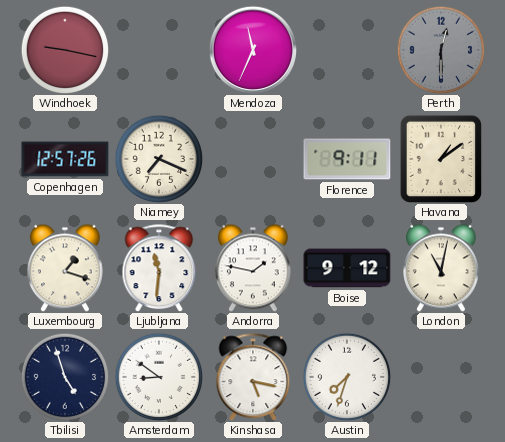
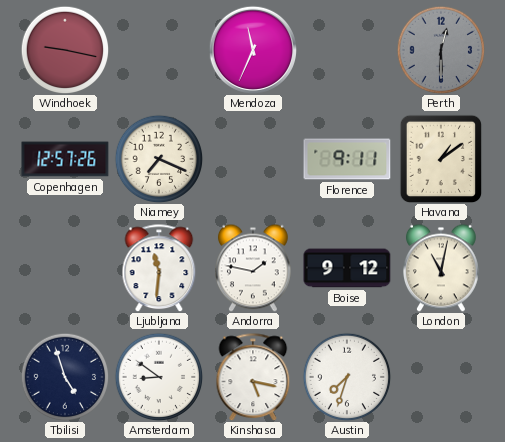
Luxembourg: 1:18 -> none
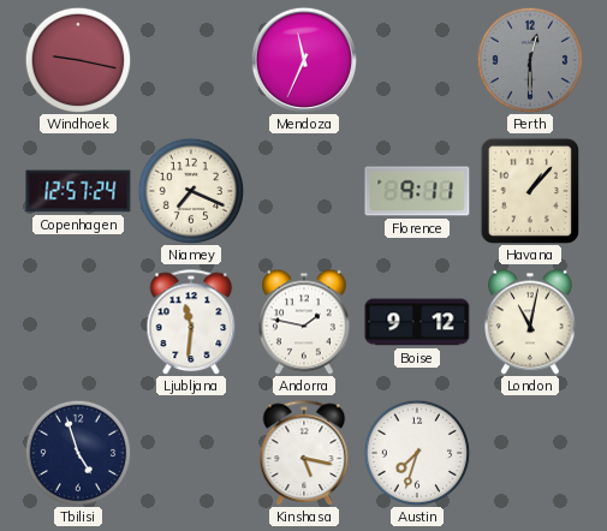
Copenhagen: 12:57:26 -> 12:57:24
Havana: 1:09 -> 1:07
Amsterdam: 8:51 -> none
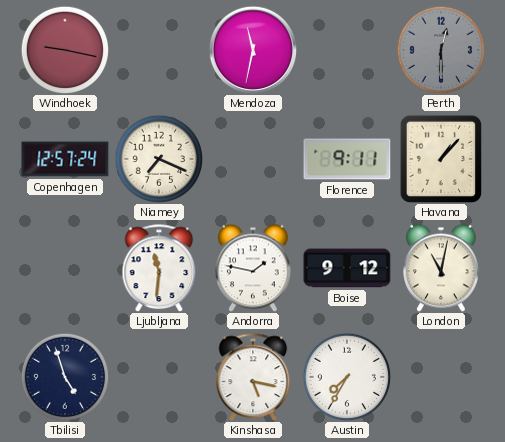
Mendoza: 11:34 -> 11:32
Austin: 7:33 -> 7:35
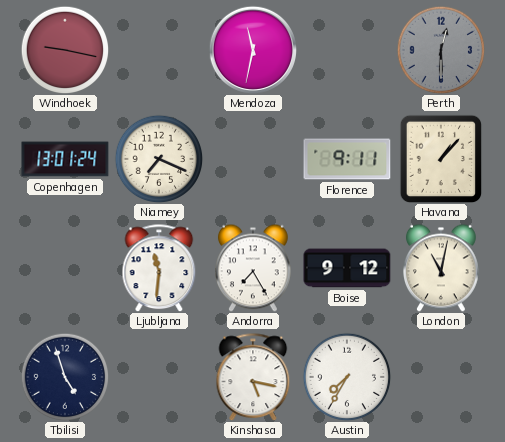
Copenhagen: 12:57 -> 13:01
Andorra: 1:47 -> 7:25
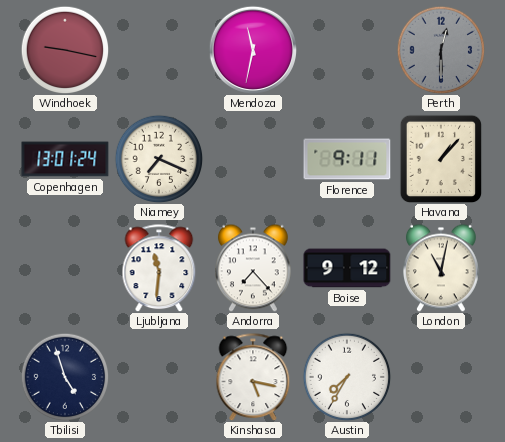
Andorra: 7:25 -> 7:23
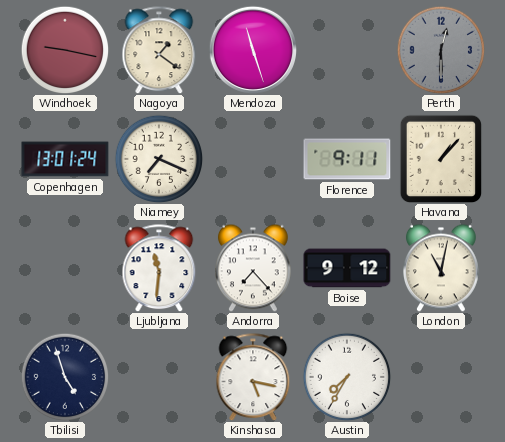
Nagoya: none -> 1:21
Mendoza: 11:32 -> 11:27
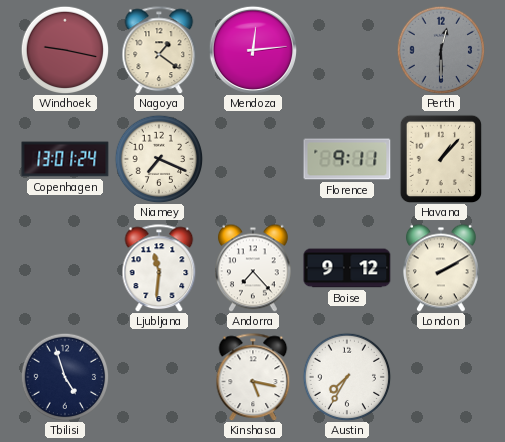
Mendoza: 11:27 -> 12:14
London: 11:02 -> 2:10
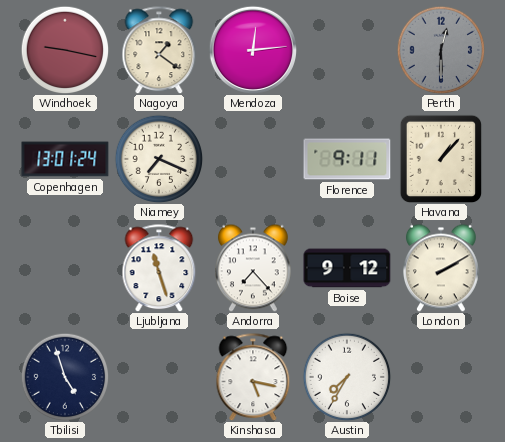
Ljubljana: 11:31 -> 11:27
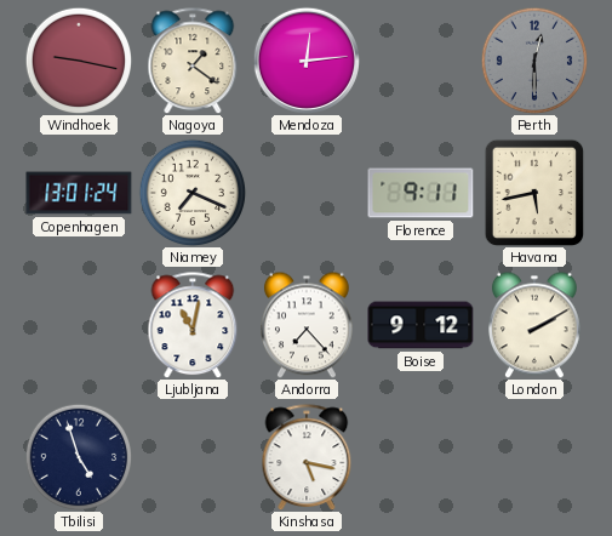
Havana: 1:07 -> 5:43
Ljubljana: 11:27 -> 11:02
Austin: 7:35 -> none
